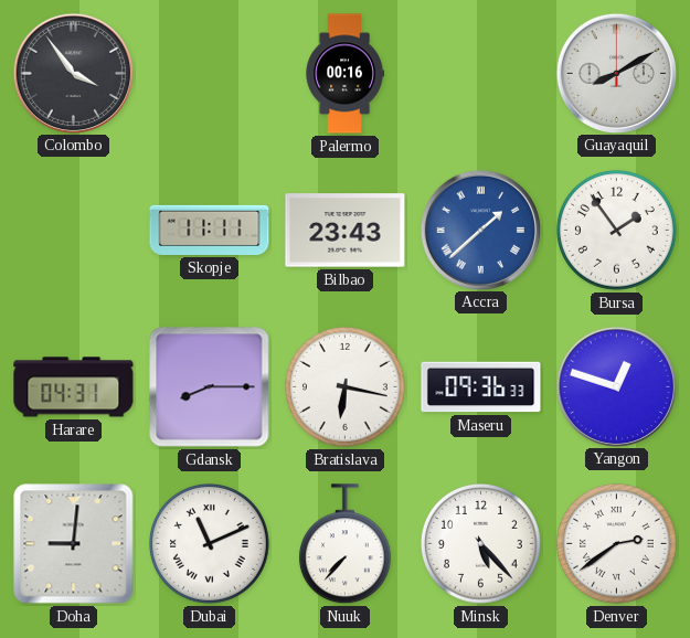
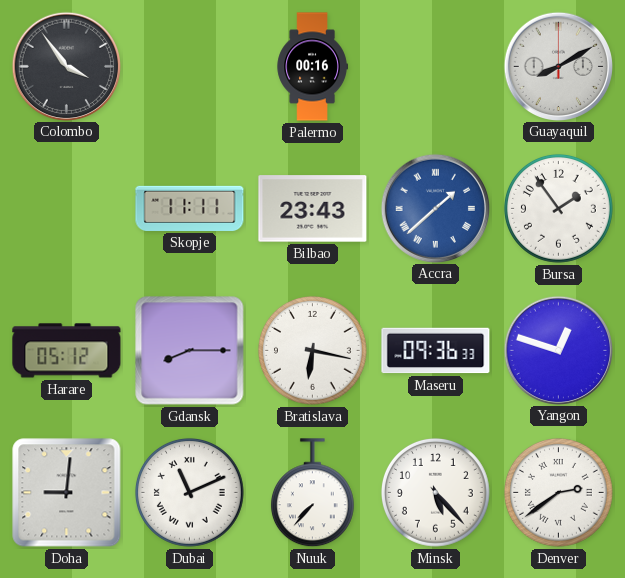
Harare: 04:31 -> 05:12
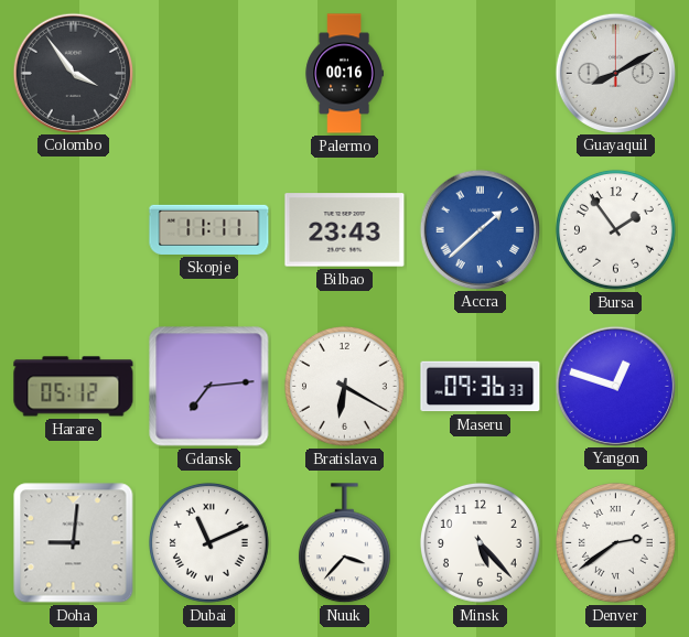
Gdansk: 8:15 -> 7:14
Bratislava: 6:17 -> 6:20
Nuuk: 7:37 -> 3:37
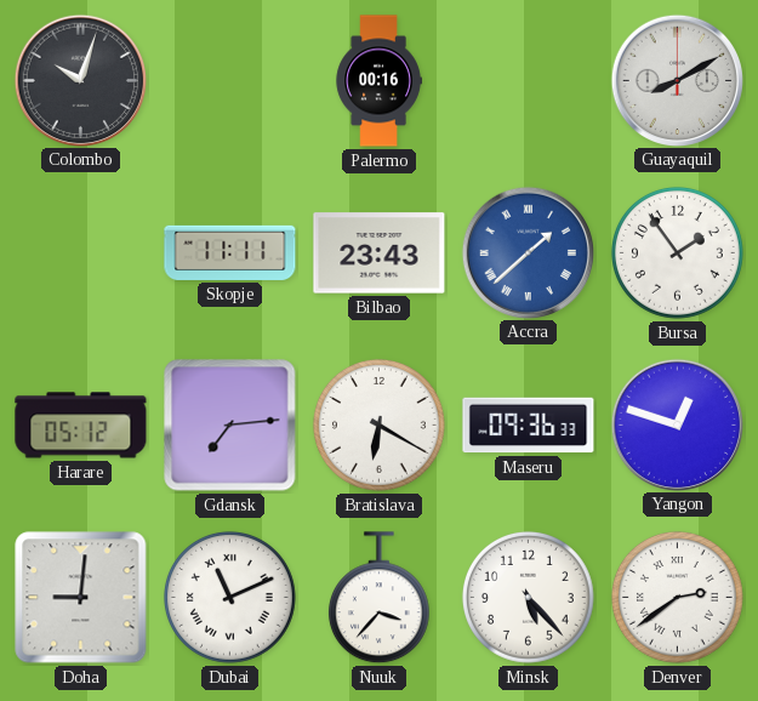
Colombo: 3:54 -> 10:03
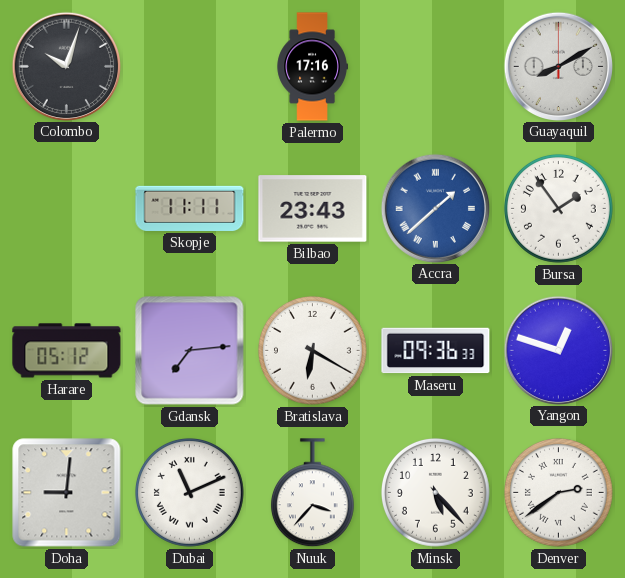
Palermo: 00:16 -> 17:16
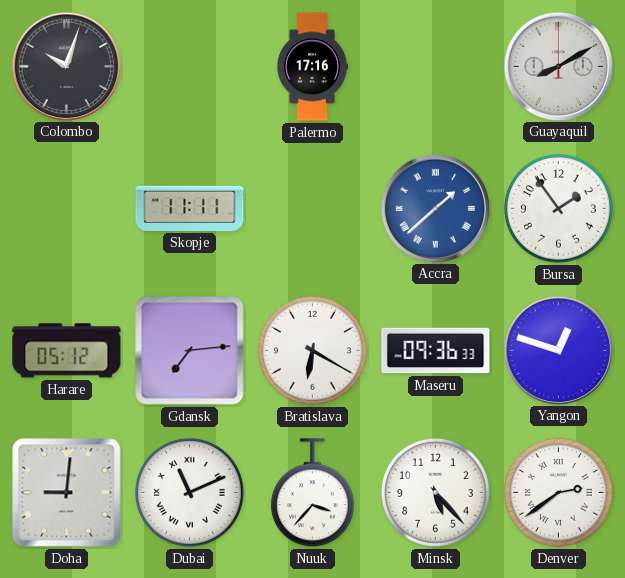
Bilbao: 23:43 -> none
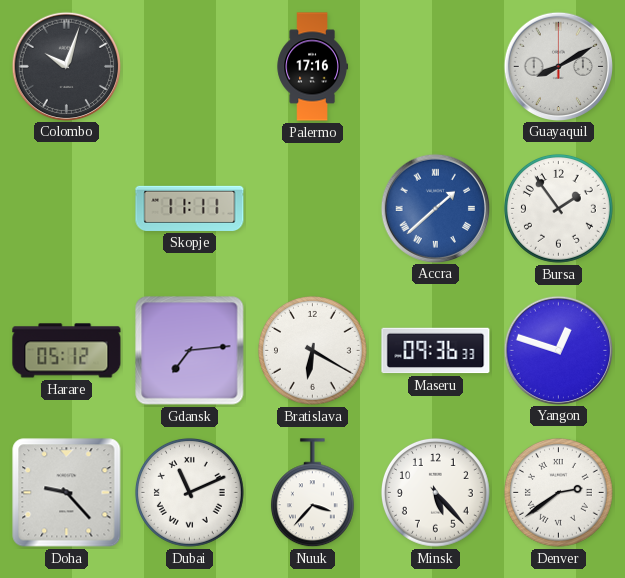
Doha: 9:01 -> 9:23
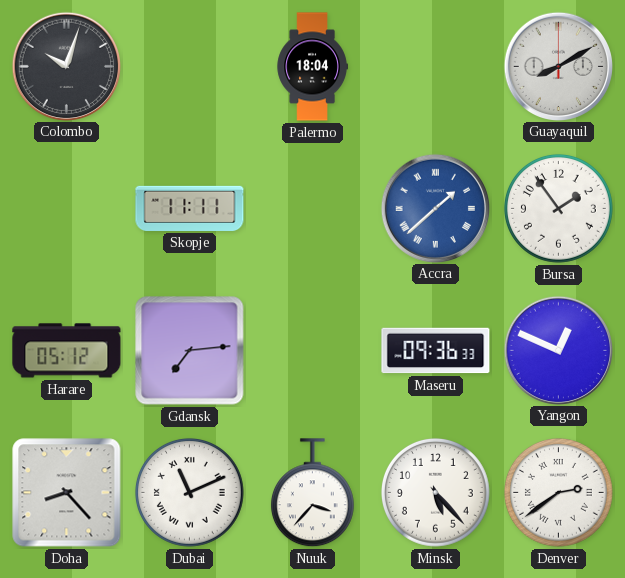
Palermo: 17:16 -> 18:04
Bratislava: 6:20 -> none
Yangon: 12:48 -> 12:49
Doha: 9:23 -> 8:23
